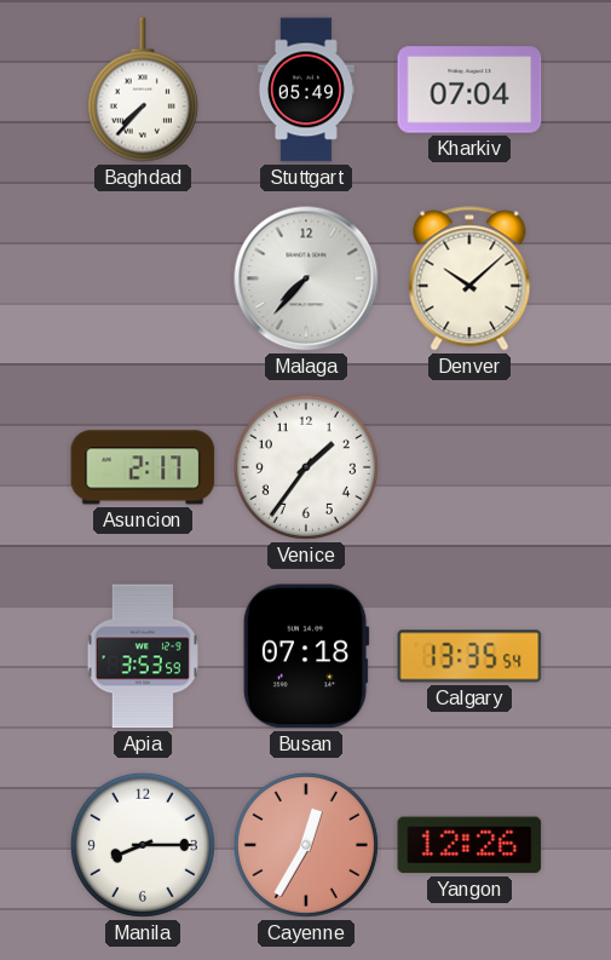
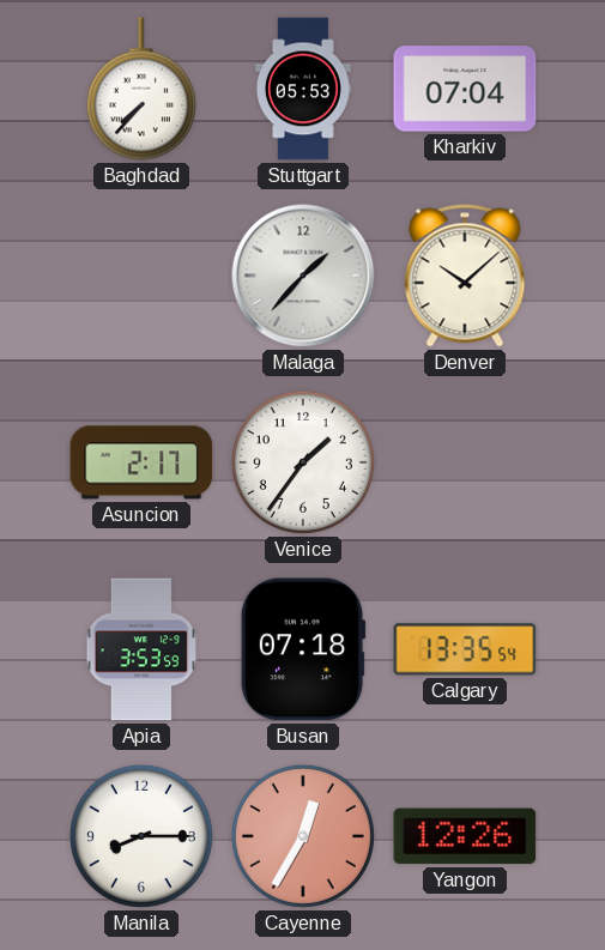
Stuttgart: 05:49 -> 05:53
Malaga: 7:37 -> 1:37
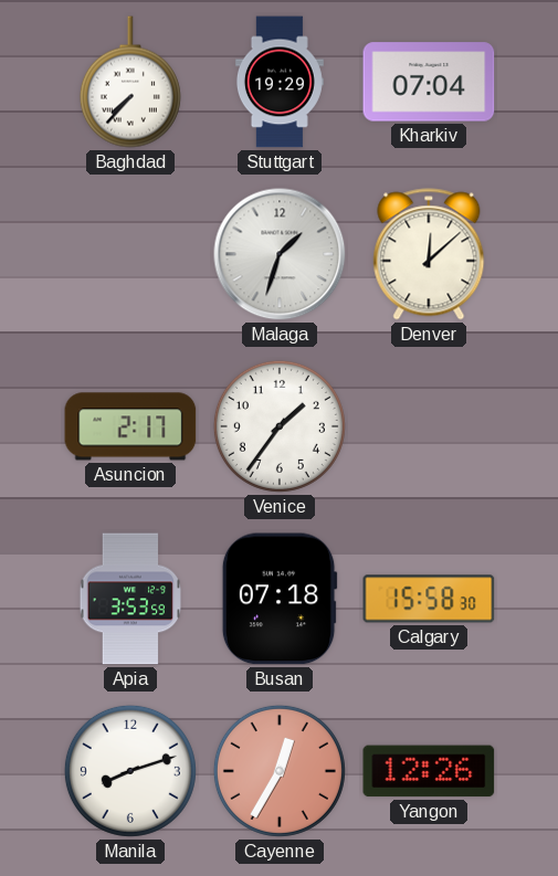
Stuttgart: 05:53 -> 19:29
Malaga: 1:37 -> 1:33
Denver: 10:08 -> 12:08
Calgary: 13:35 -> 15:58
Manila: 8:15 -> 8:12
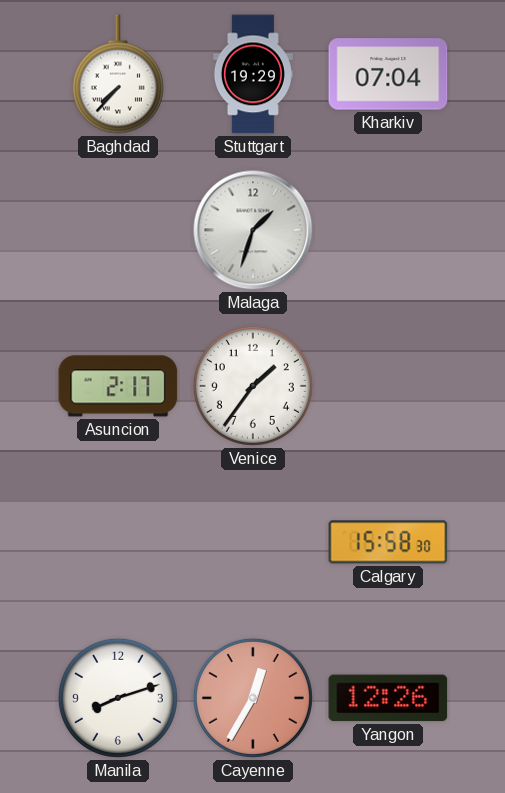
Denver: 12:08 -> none
Apia: 3:53 -> none
Busan: 07:18 -> none
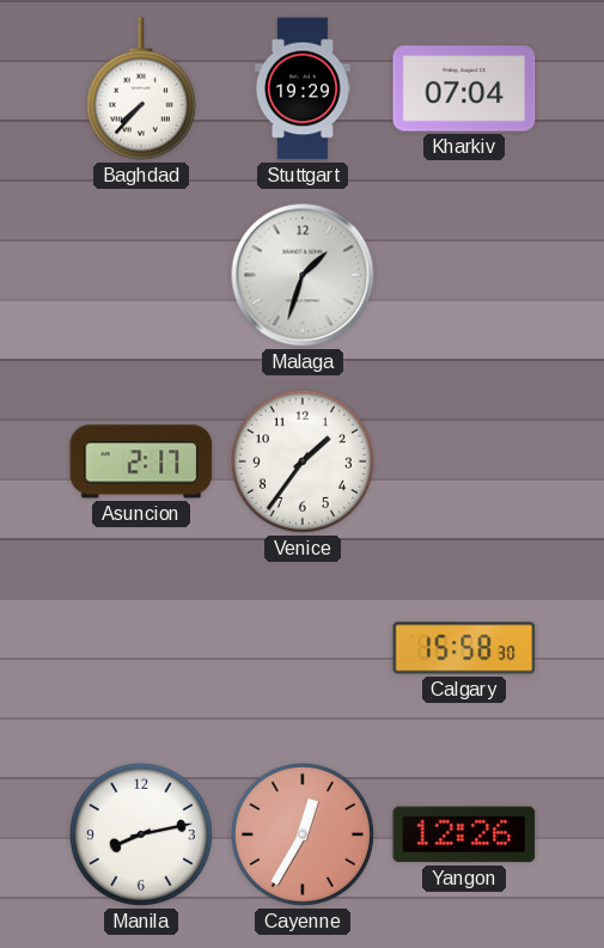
Manila: 8:12 -> 8:13
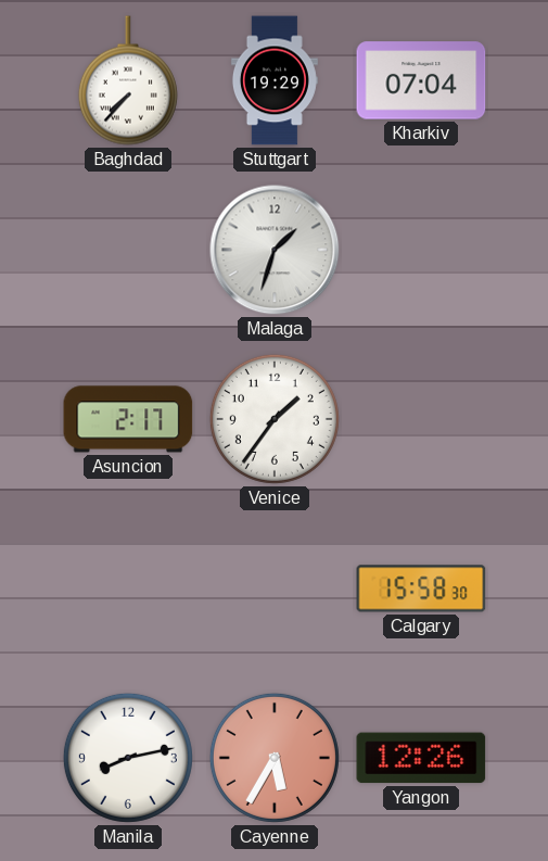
Cayenne: 12:35 -> 5:35
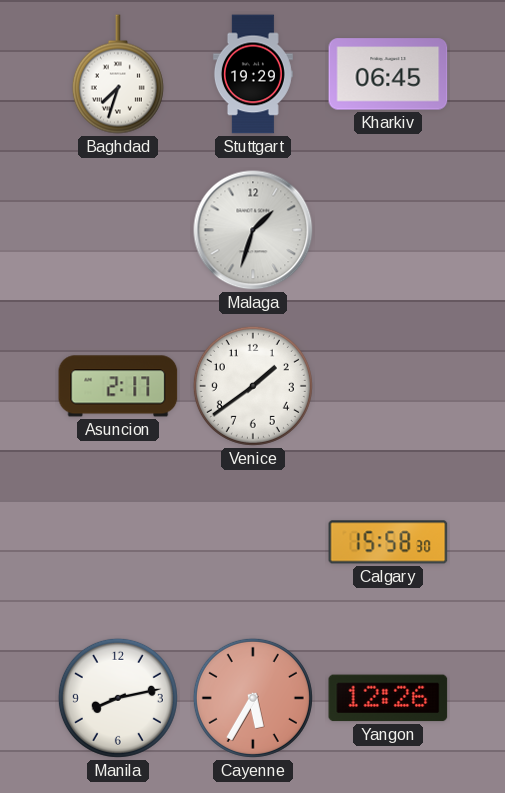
Baghdad: 7:37 -> 7:33
Kharkiv: 07:04 -> 06:45
Venice: 1:36 -> 1:39
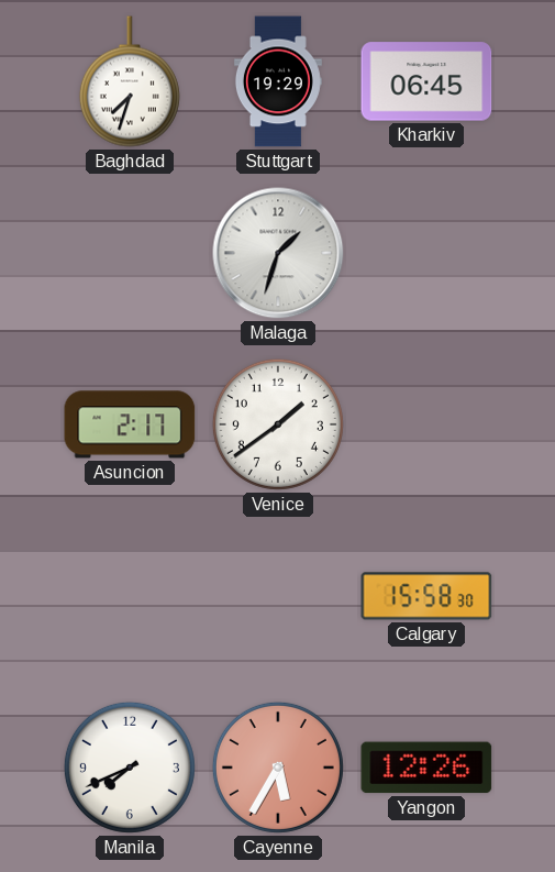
Manila: 8:13 -> 7:41
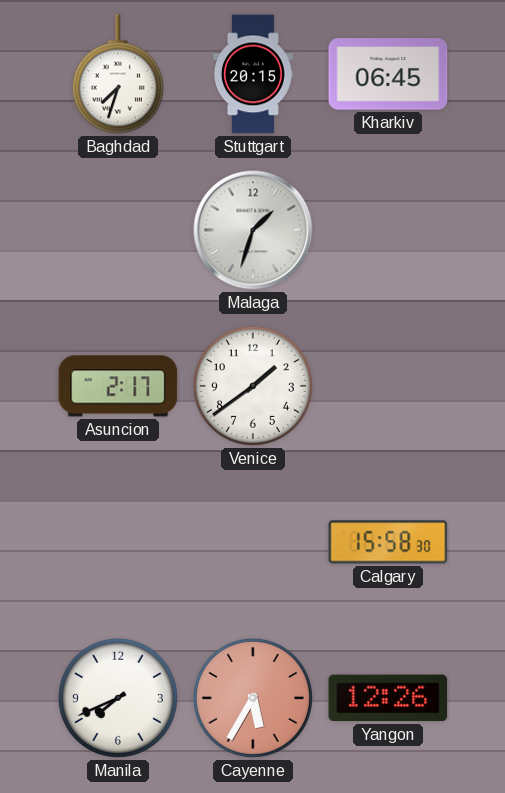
Stuttgart: 19:29 -> 20:15
